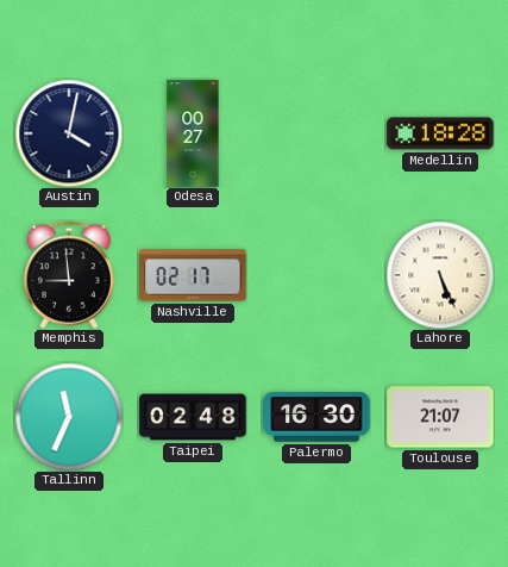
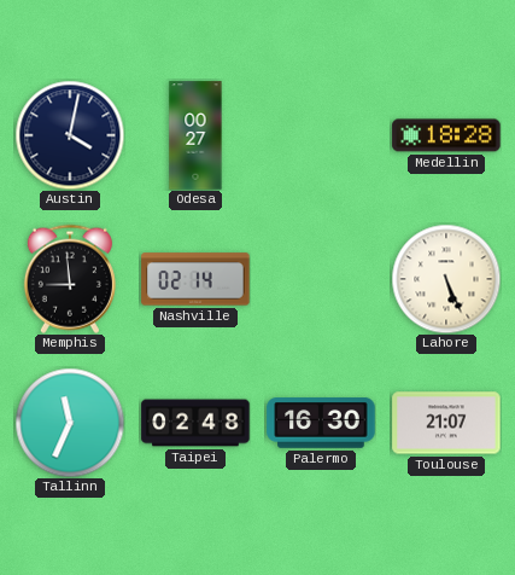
Nashville: 02:17 -> 02:14
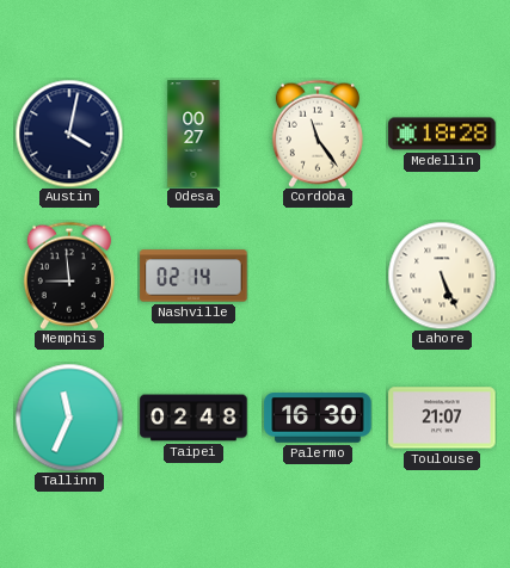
Cordoba: none -> 11:24
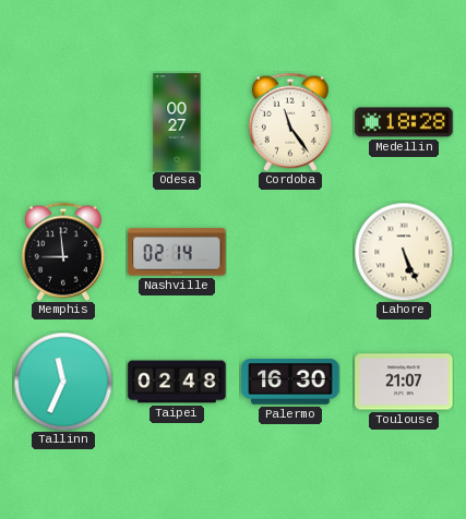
Austin: 4:02 -> none
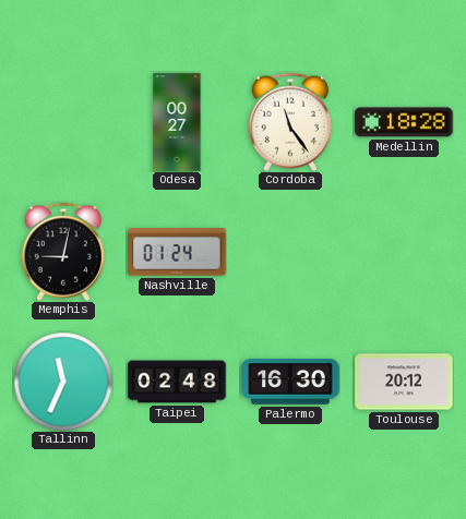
Memphis: 8:59 -> 9:02
Nashville: 02:14 -> 01:24
Lahore: 5:26 -> none
Toulouse: 21:07 -> 20:12
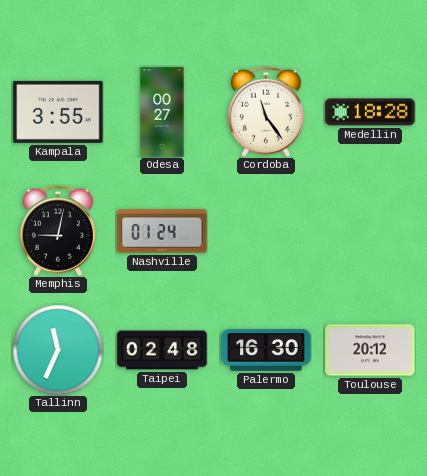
Kampala: none -> 3:55
